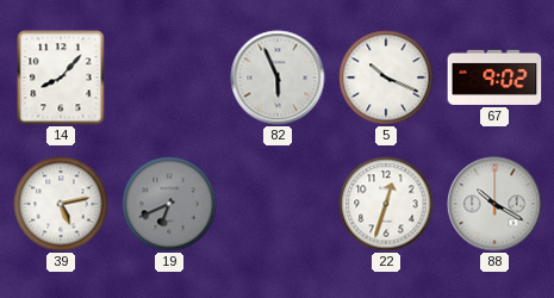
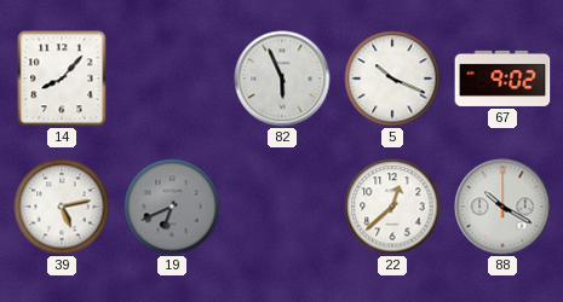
22: 12:33 -> 12:38
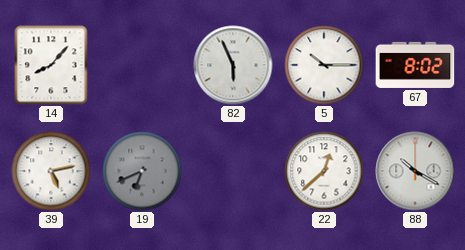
5: 10:19 -> 10:15
67: 9:02 -> 8:02
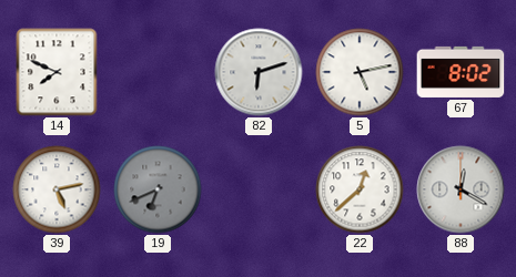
14: 8:07 -> 7:49
82: 5:56 -> 6:12
5: 10:15 -> 5:13
88: 10:20 -> 12:20
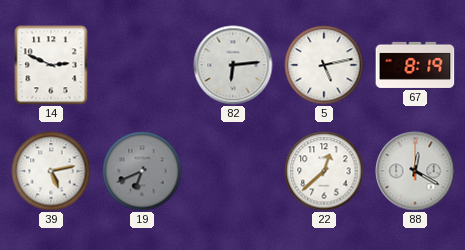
14: 7:49 -> 2:49
82: 6:12 -> 6:14
67: 8:02 -> 8:19
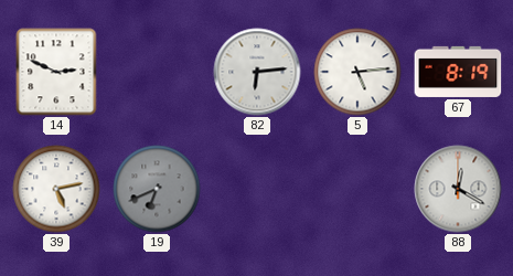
5: 5:13 -> 5:14
22: 12:38 -> none
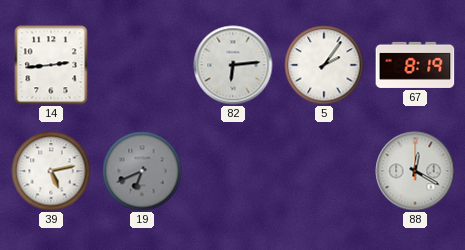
14: 2:49 -> 2:44
5: 5:14 -> 2:06
